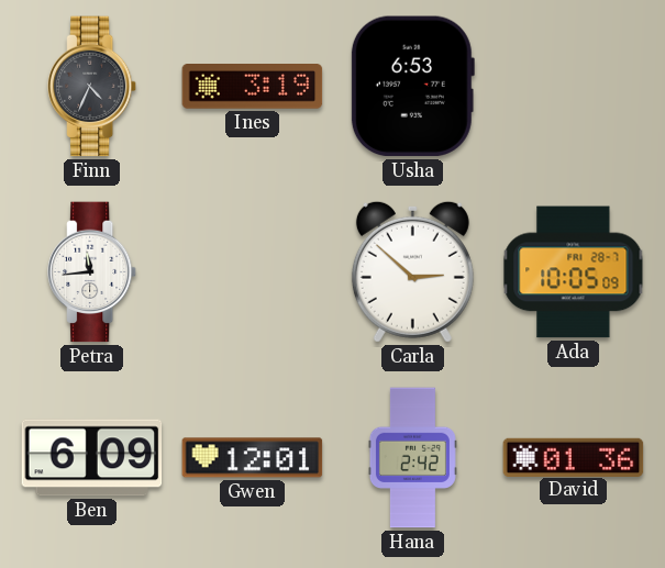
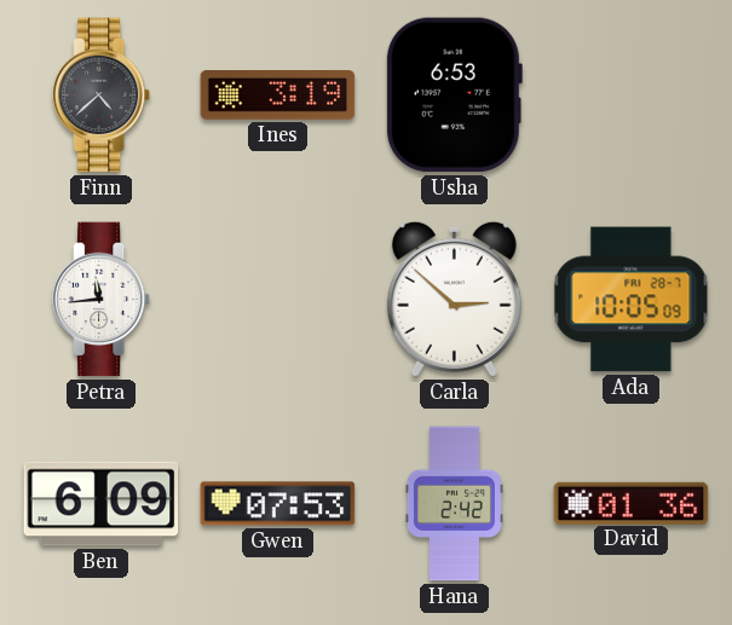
Finn: 4:34 -> 4:38
Gwen: 12:01 -> 07:53
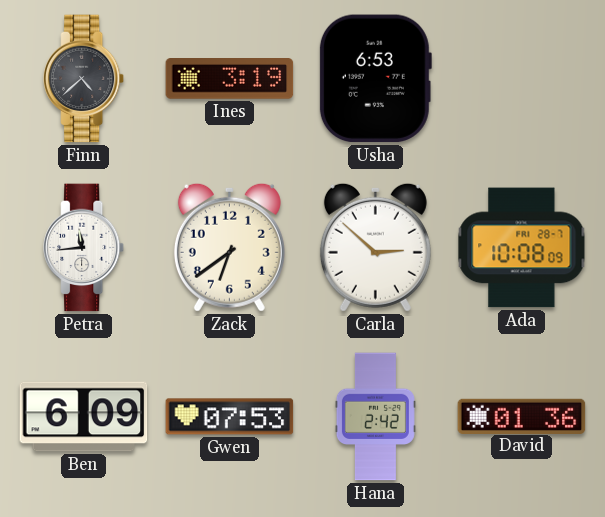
Zack: none -> 6:39
Ada: 10:05 -> 10:08
